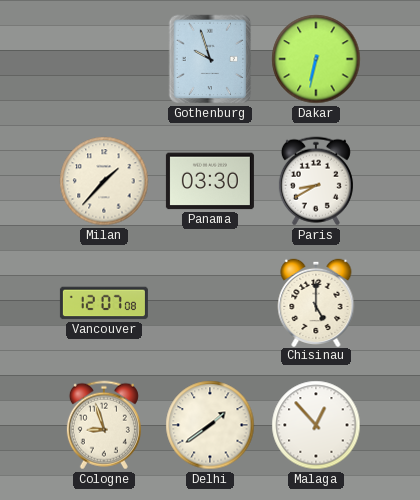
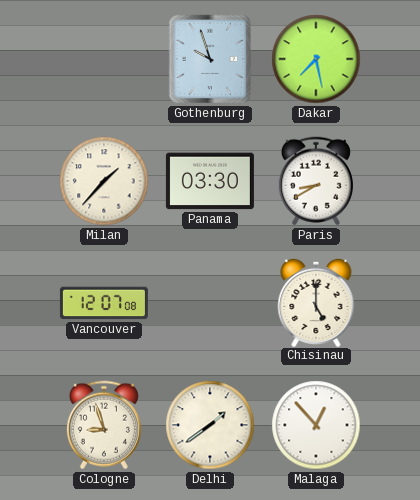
Dakar: 6:32 -> 7:28
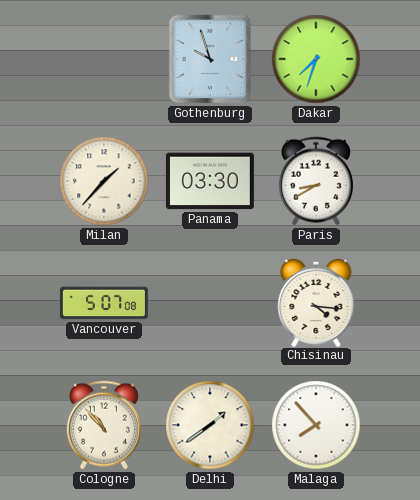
Dakar: 7:28 -> 7:33
Vancouver: 12:07 -> 5:07
Chisinau: 5:00 -> 4:16
Cologne: 8:57 -> 10:53
Malaga: 12:53 -> 7:53
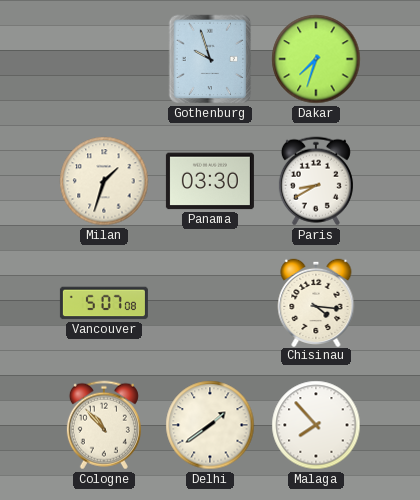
Milan: 1:37 -> 1:33
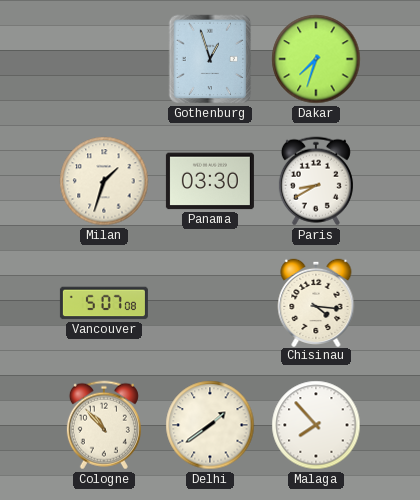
Gothenburg: 9:57 -> 12:57
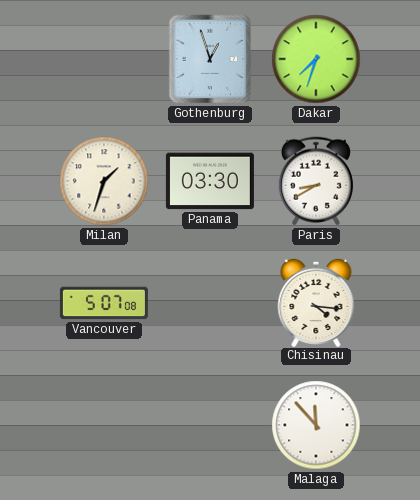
Cologne: 10:53 -> none
Delhi: 1:39 -> none
Malaga: 7:53 -> 11:53
